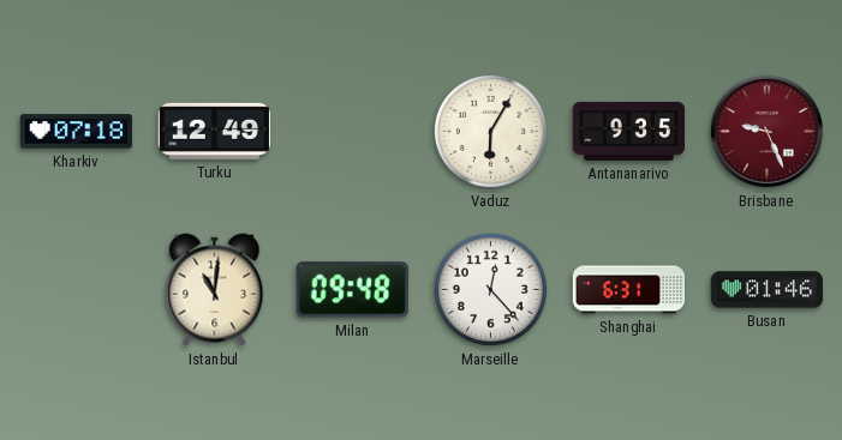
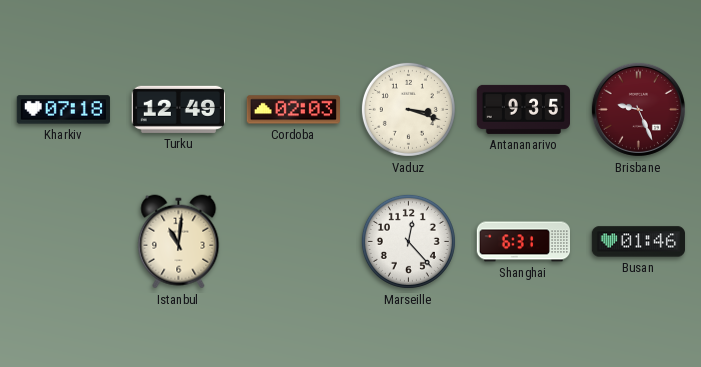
Cordoba: none -> 02:03
Vaduz: 6:05 -> 3:18
Milan: 09:48 -> none
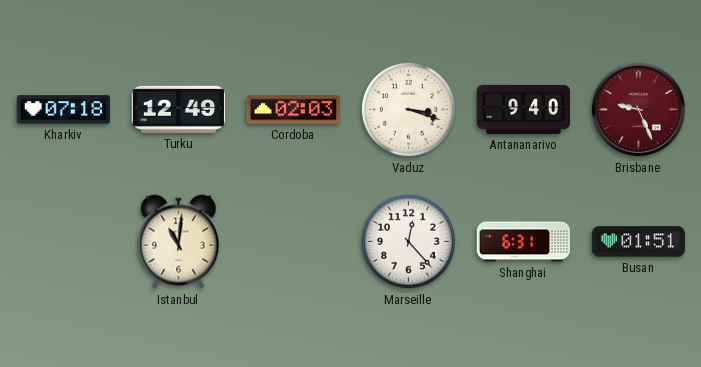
Antananarivo: 9:35 -> 9:40
Busan: 01:46 -> 01:51
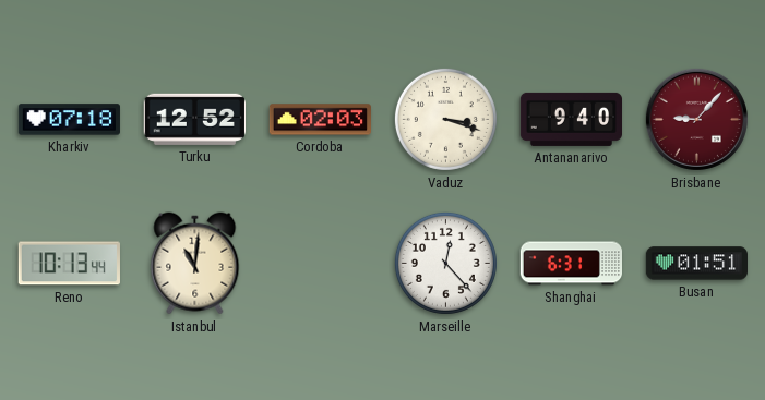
Turku: 12:49 -> 12:52
Brisbane: 9:26 -> 9:07
Reno: none -> 10:13
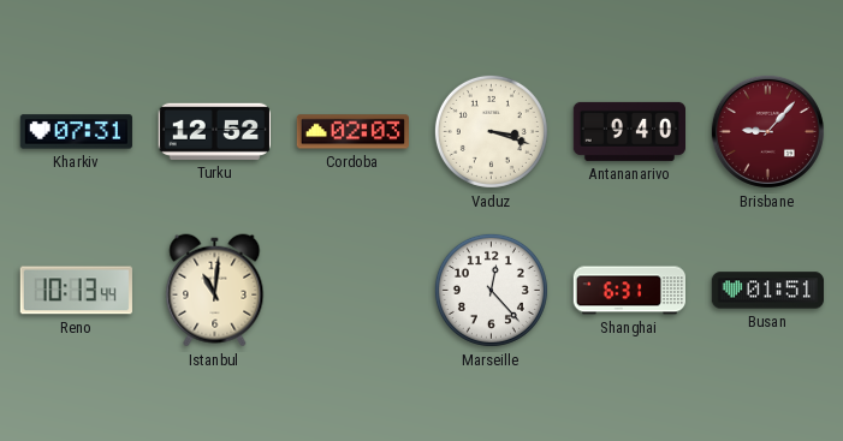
Kharkiv: 07:18 -> 07:31
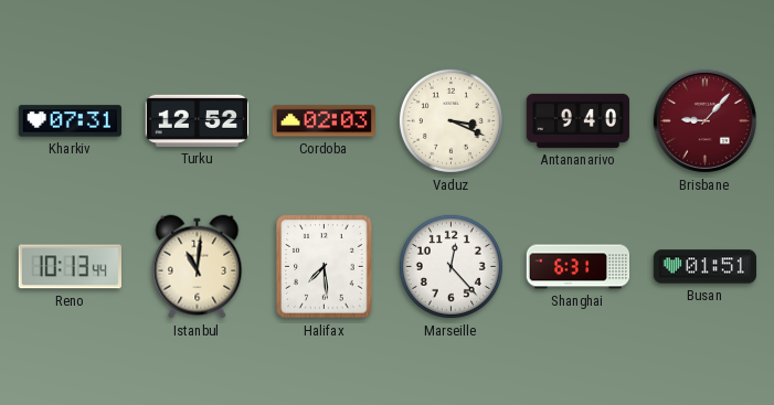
Vaduz: 3:18 -> 3:19
Halifax: none -> 7:29
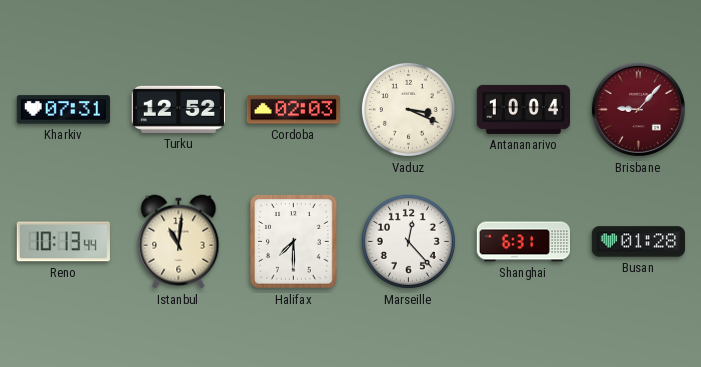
Antananarivo: 9:40 -> 10:04
Halifax: 7:29 -> 7:30
Busan: 01:51 -> 01:28
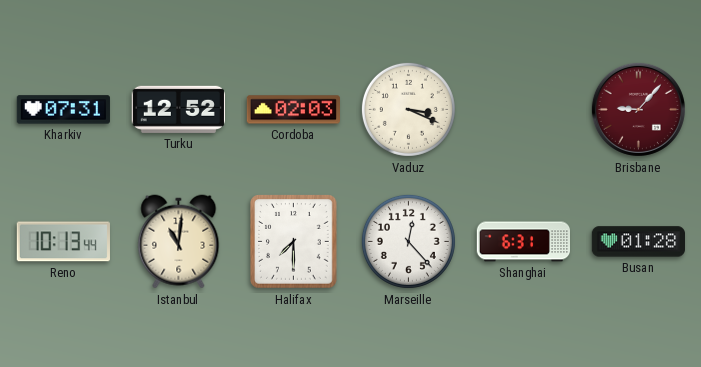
Antananarivo: 10:04 -> none
